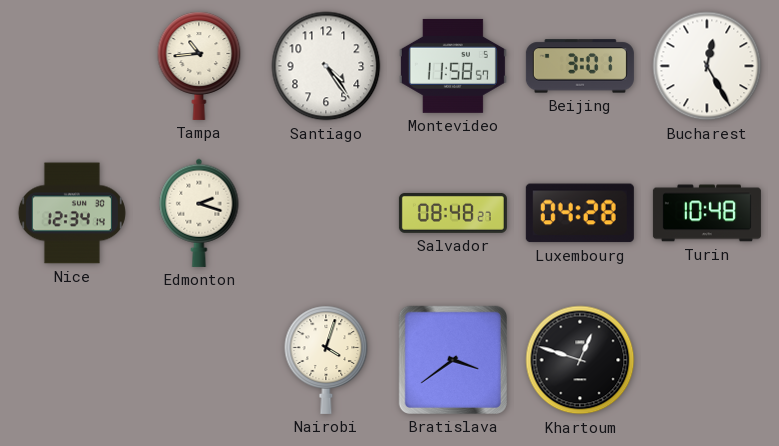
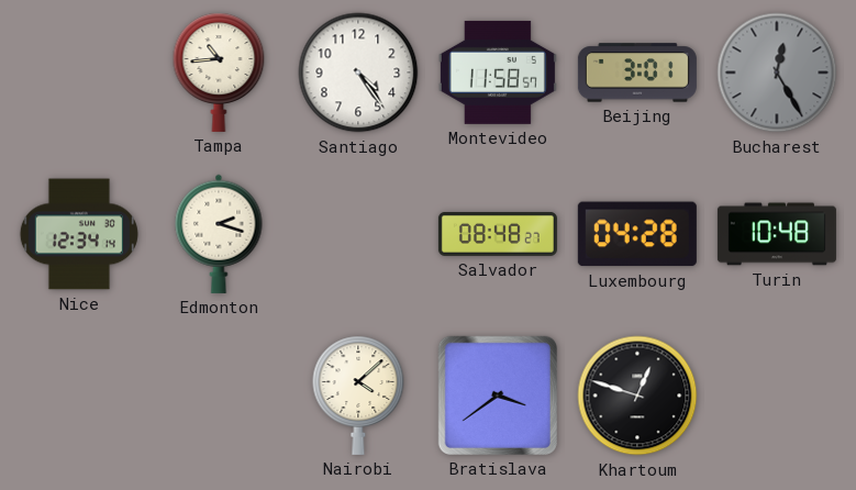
Bucharest dial: white -> grey
Nairobi: 4:03 -> 4:08
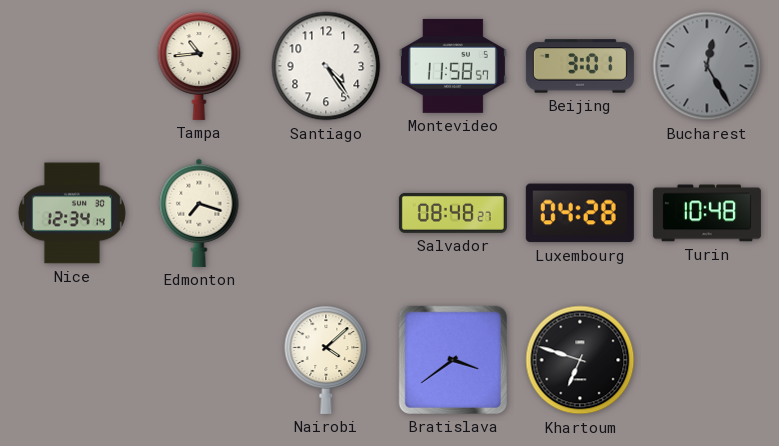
Edmonton: 2:18 -> 7:18
Khartoum: 12:48 -> 6:48
